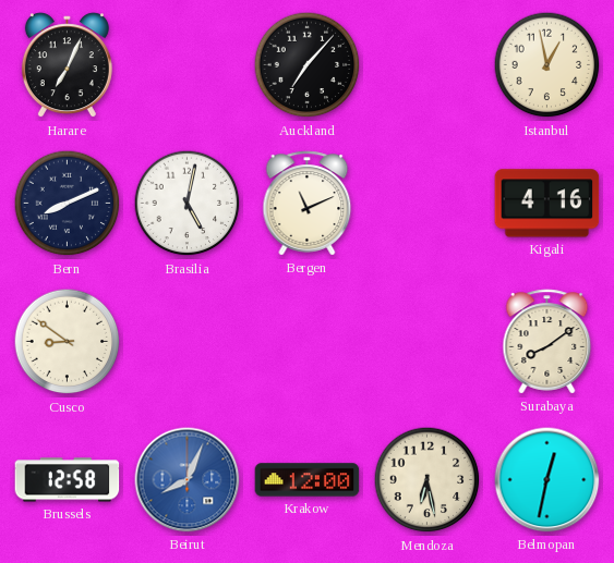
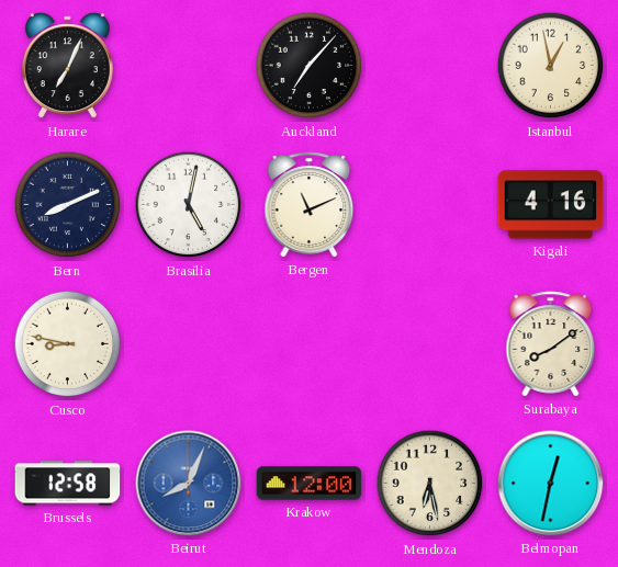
Cusco: 8:51 -> 8:47
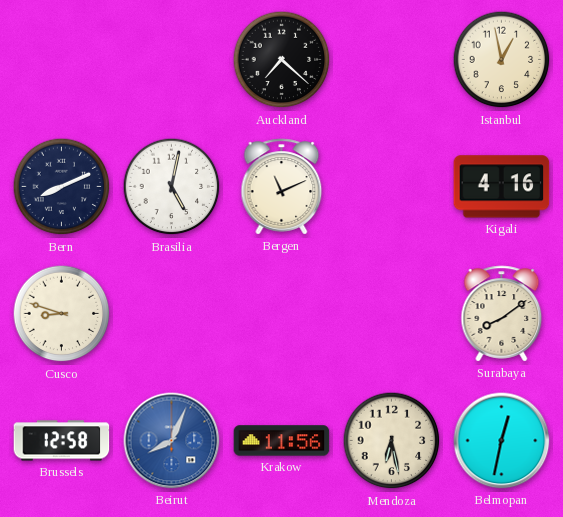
Harare: 7:04 -> none
Auckland: 7:07 -> 7:22
Cusco: 8:47 -> 8:48
Krakow: 12:00 -> 11:56
